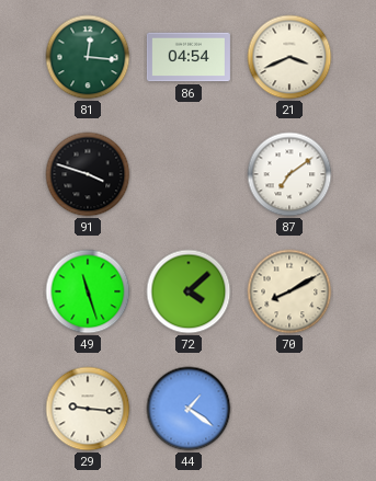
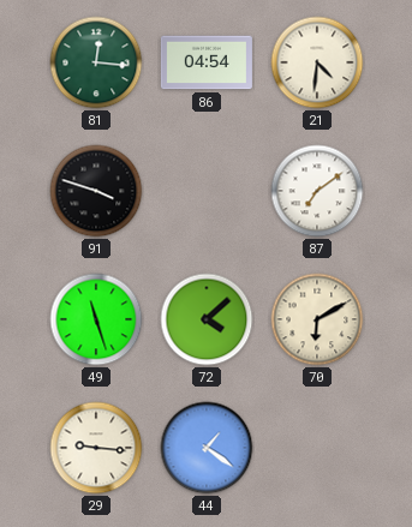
21: 3:41 -> 4:31
70: 8:10 -> 6:10
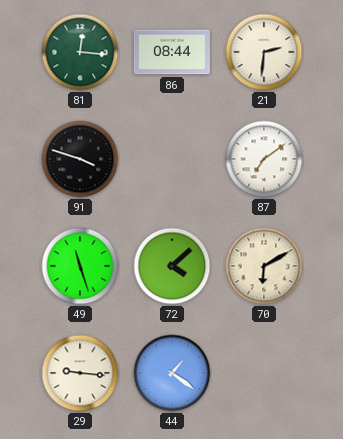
86: 04:54 -> 08:44
21: 4:31 -> 2:31
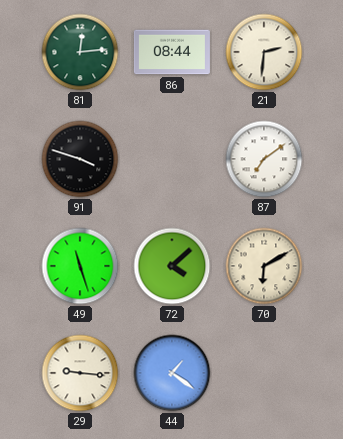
81: 12:16 -> 12:14
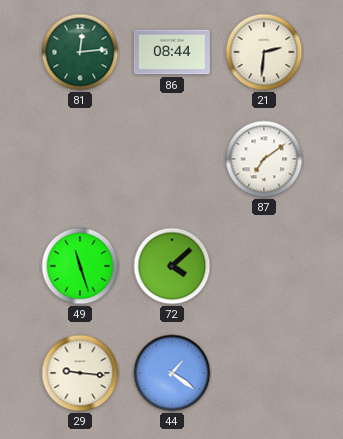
91: 3:48 -> none
70: 6:10 -> none
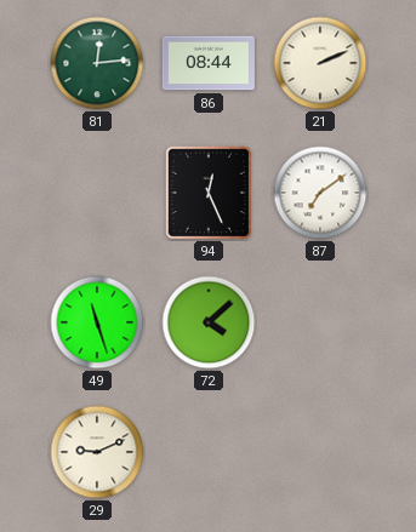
21: 2:31 -> 2:11
94: none -> 12:26
29: 9:16 -> 9:11
44: 1:21 -> none
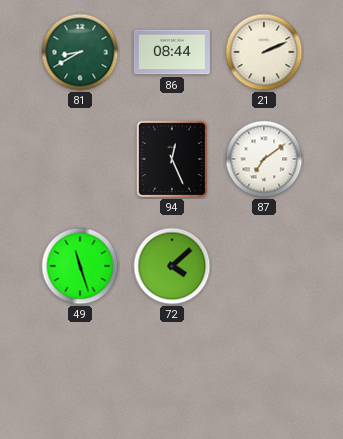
81: 12:14 -> 8:40
29: 9:11 -> none
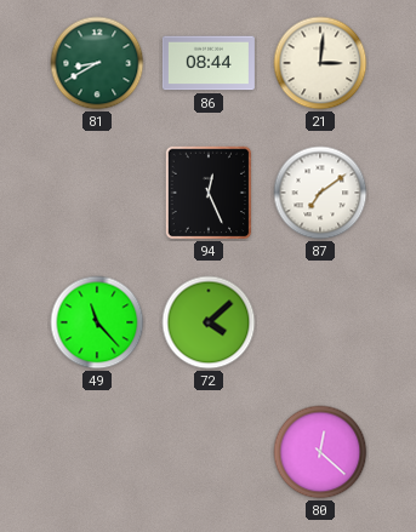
21: 2:11 -> 3:01
49: 11:27 -> 11:23
80: none -> 12:22
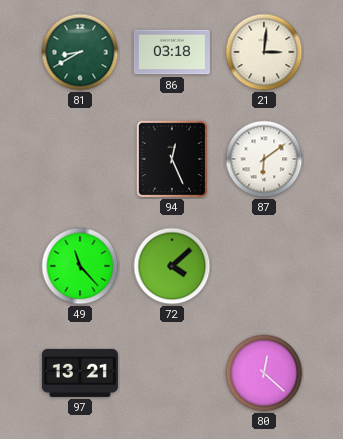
86: 08:44 -> 03:18
87: 7:09 -> 6:09
97: none -> 13:21
